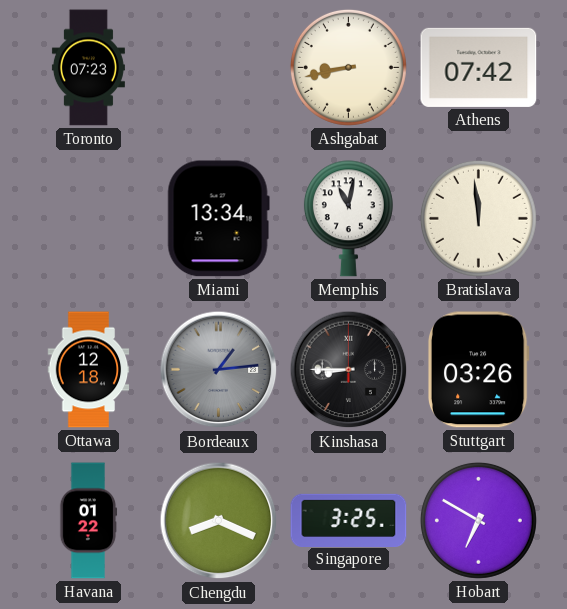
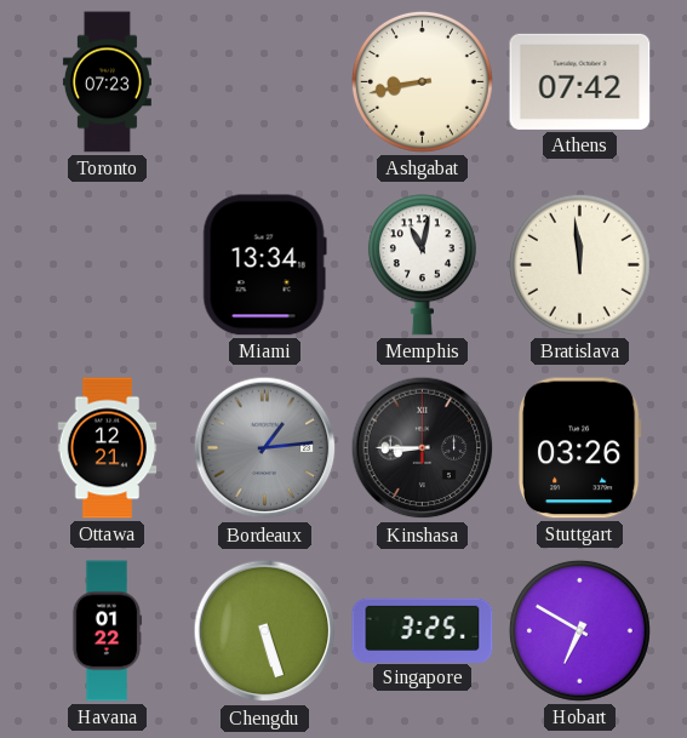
Ottawa: 12:18 -> 12:21
Chengdu: 8:19 -> 5:27
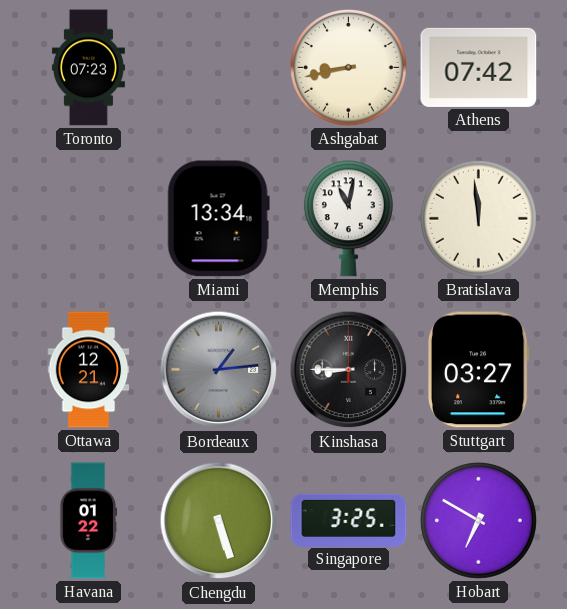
Stuttgart: 03:26 -> 03:27
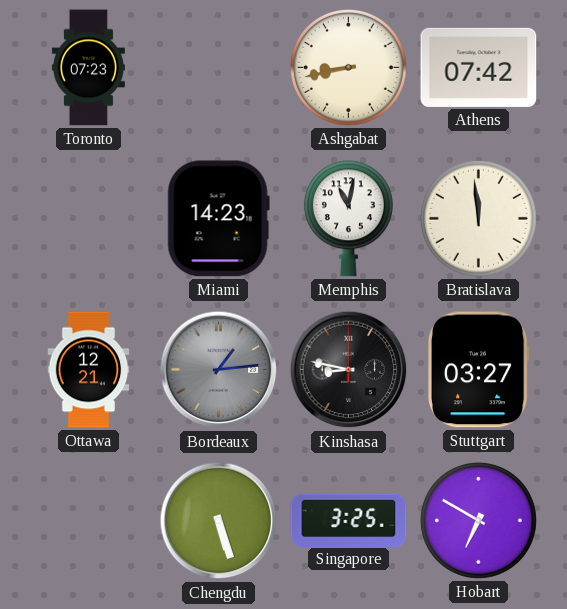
Miami: 13:34 -> 14:23
Kinshasa: 8:45 -> 8:47
Havana: 01:22 -> none
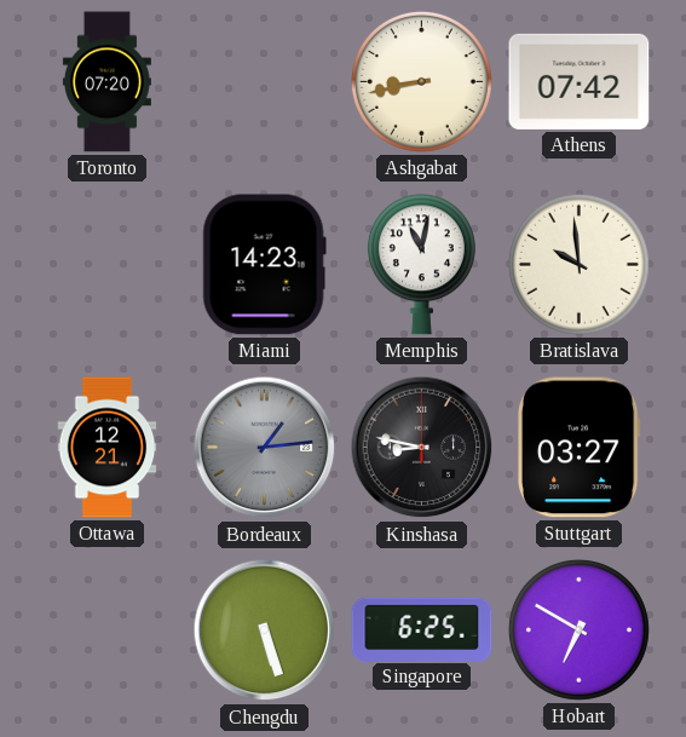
Toronto: 07:23 -> 07:20
Bratislava: 11:59 -> 9:59
Singapore: 3:25 -> 6:25
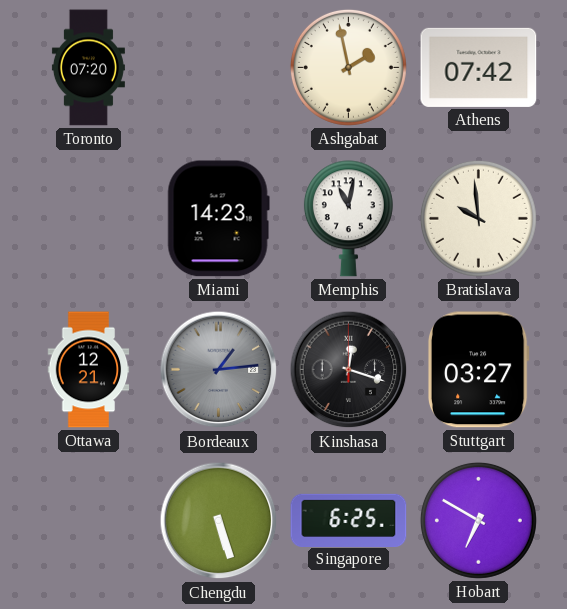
Ashgabat: 8:43 -> 1:58
Kinshasa: 8:47 -> 12:18
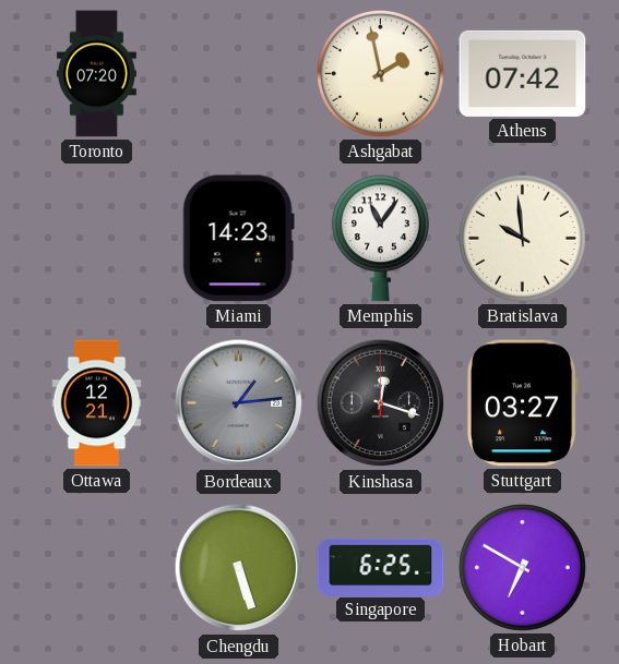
Memphis: 11:02 -> 11:06
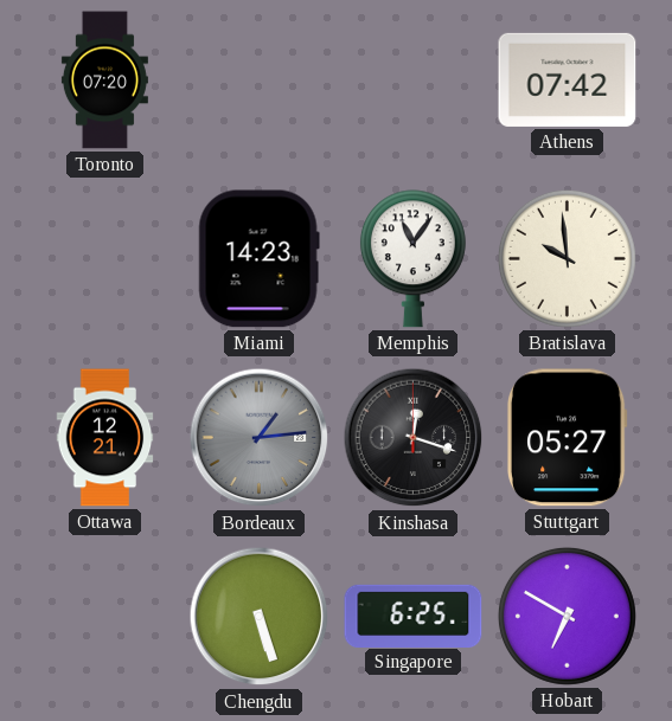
Ashgabat: 1:58 -> none
Stuttgart: 03:27 -> 05:27
